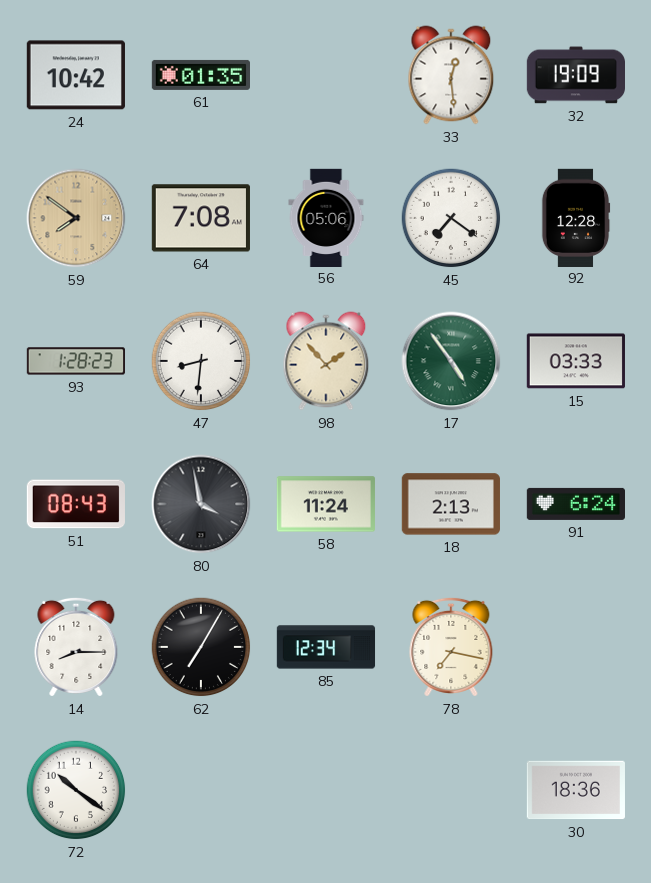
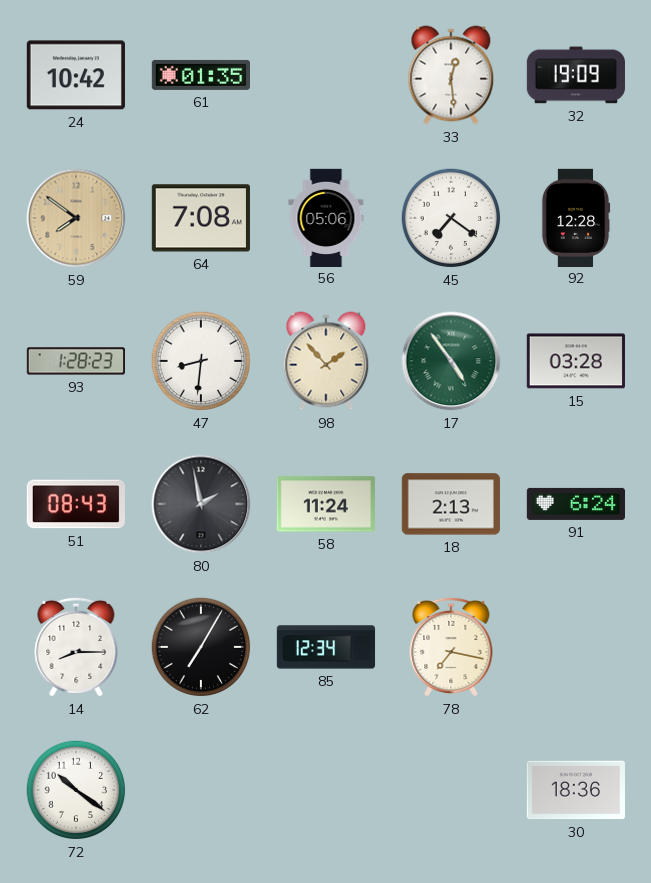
15: 03:33 -> 03:28
80: 3:58 -> 1:58
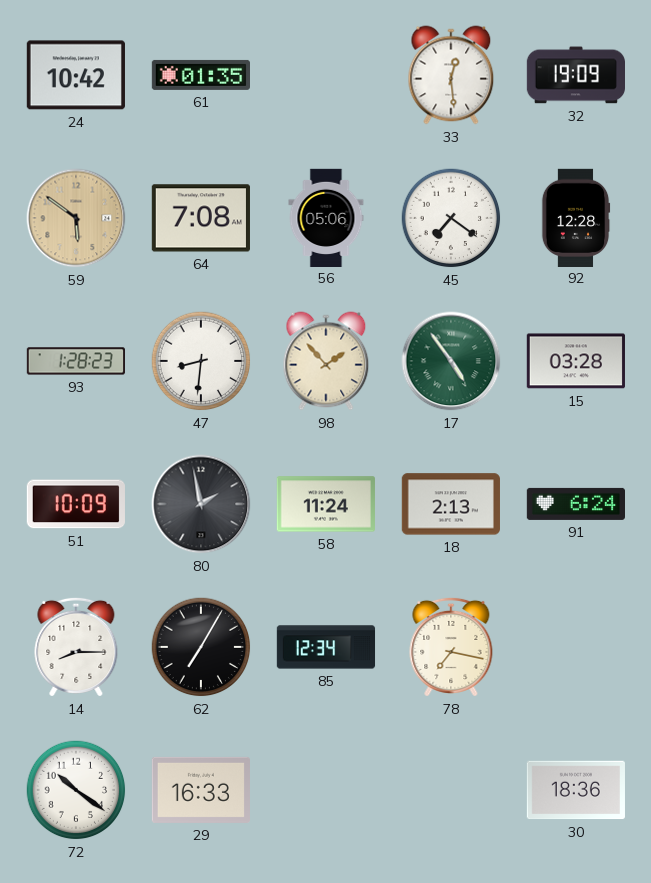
59: 7:51 -> 5:51
51: 08:43 -> 10:09
29: none -> 16:33
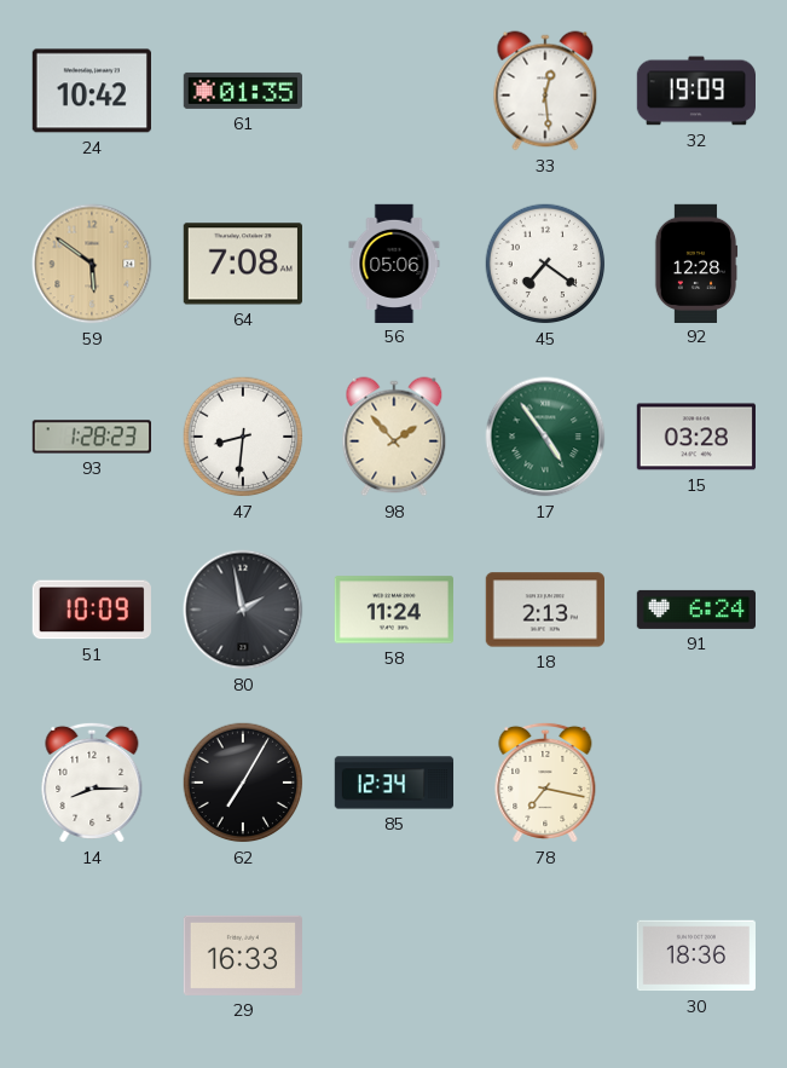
72: 10:21 -> none
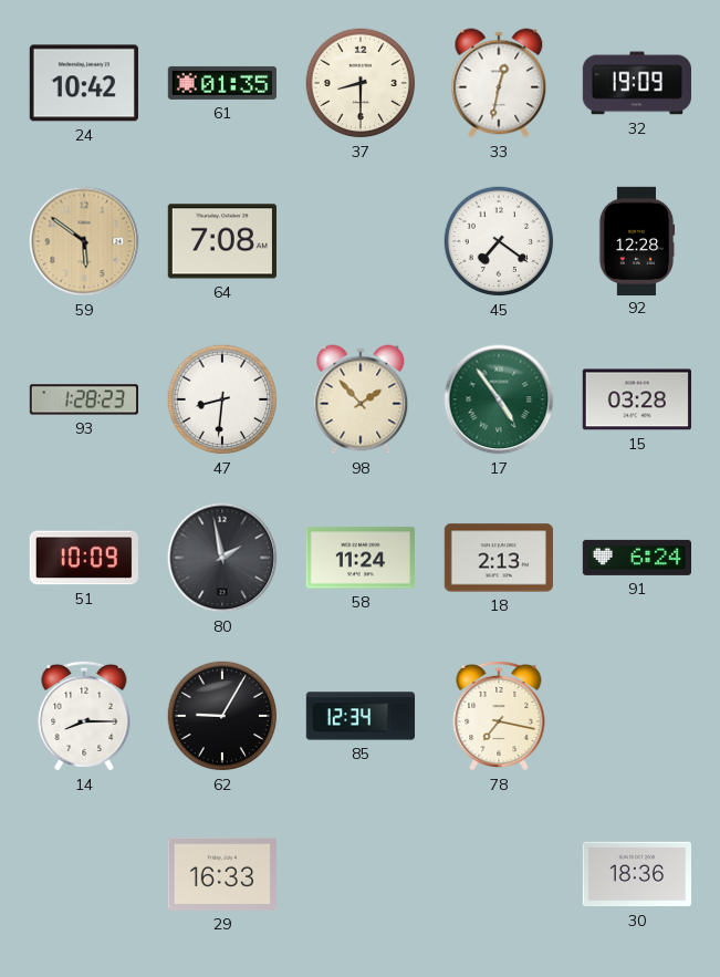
37: none -> 8:30
33: 12:29 -> 12:32
56: 05:06 -> none
62: 7:05 -> 9:05
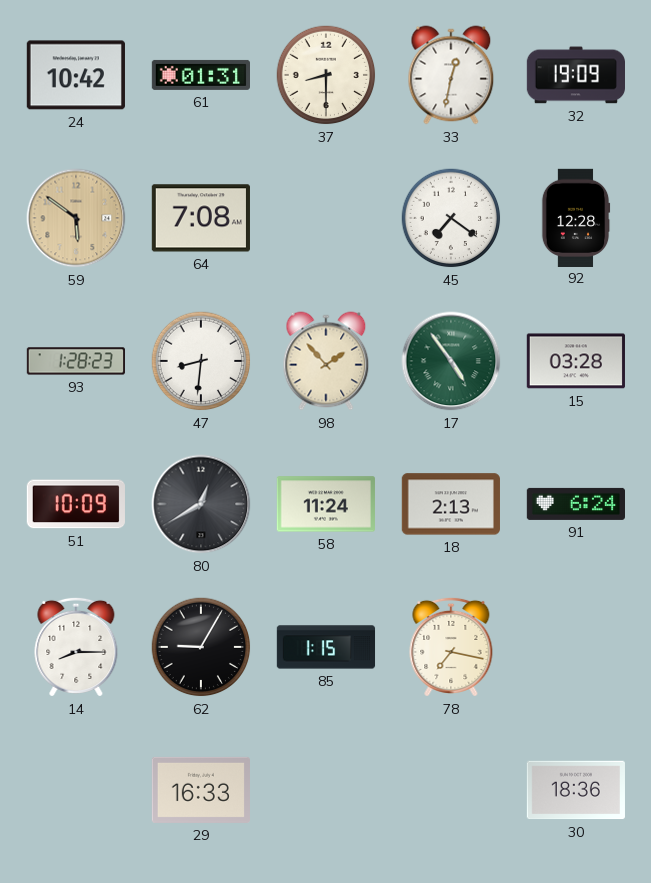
61: 01:35 -> 01:31
80: 1:58 -> 12:40
85: 12:34 -> 1:15
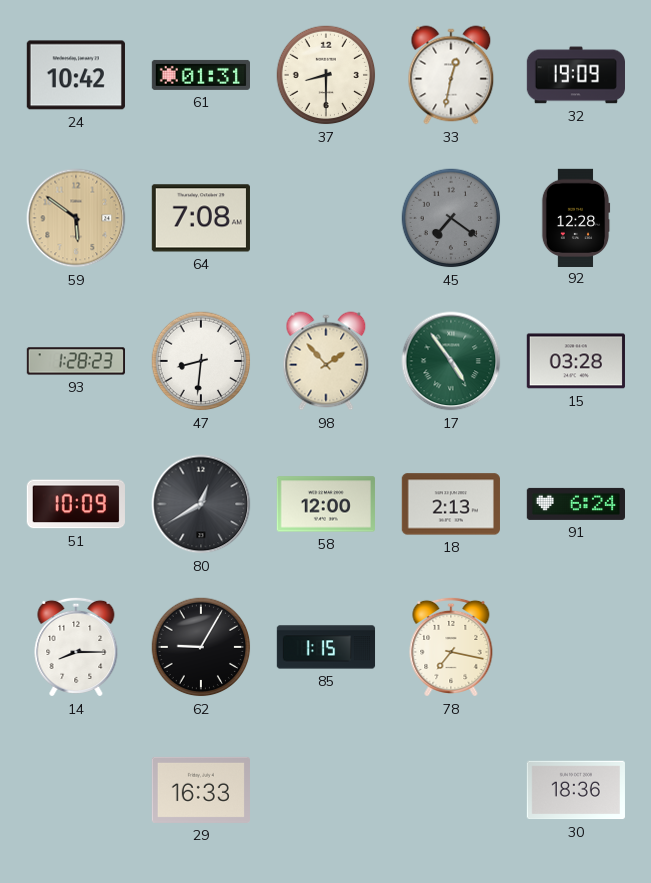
45 dial: white -> grey
58: 11:24 -> 12:00
